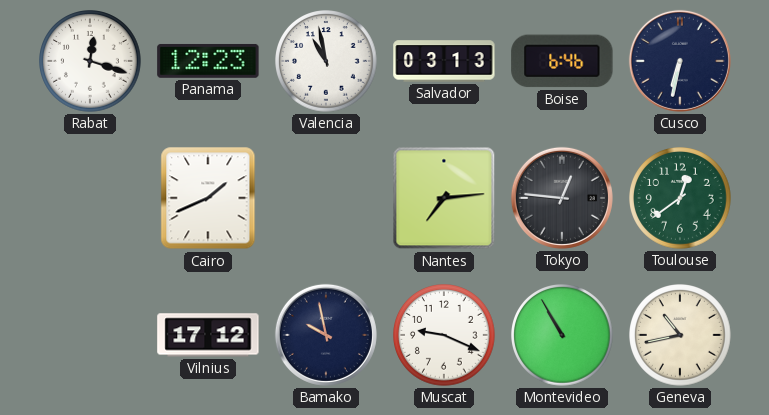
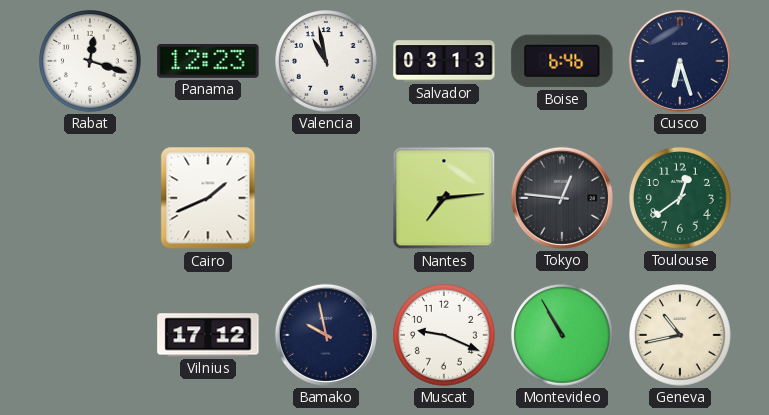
Cusco: 6:32 -> 6:27
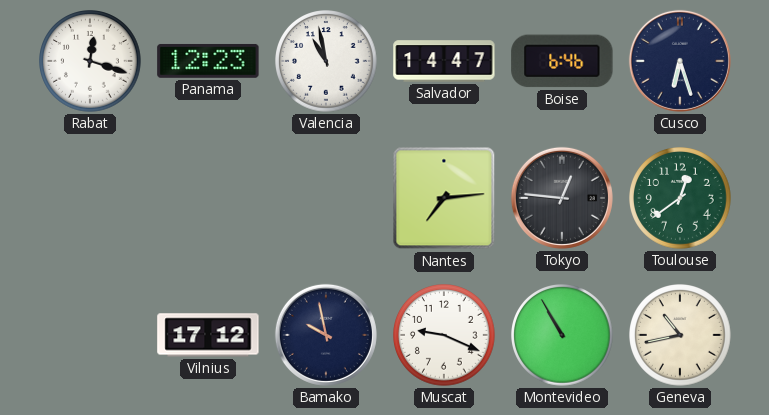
Salvador: 03:13 -> 14:47
Cairo: 1:41 -> none
